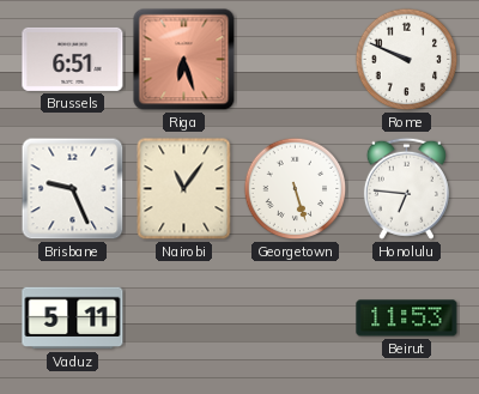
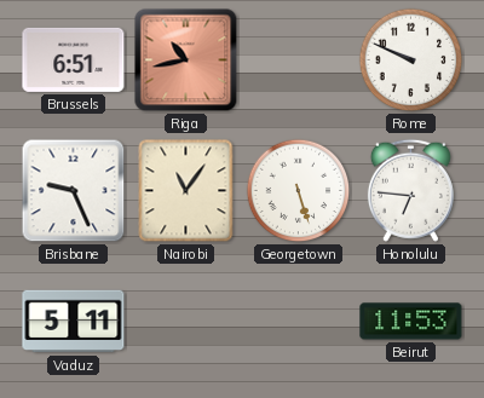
Riga: 6:27 -> 10:43
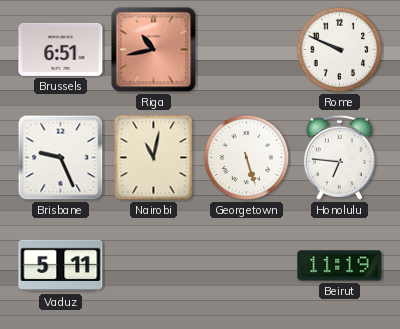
Nairobi: 11:06 -> 11:02
Beirut: 11:53 -> 11:19
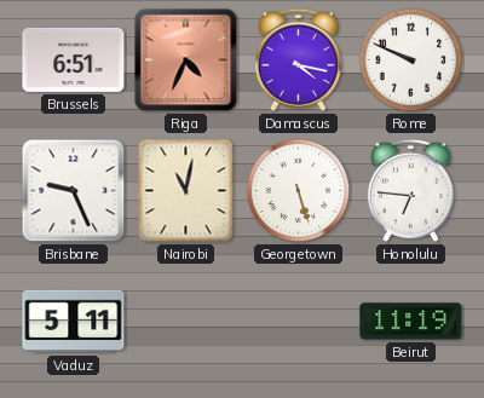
Riga: 10:43 -> 4:34
Damascus: none -> 4:17
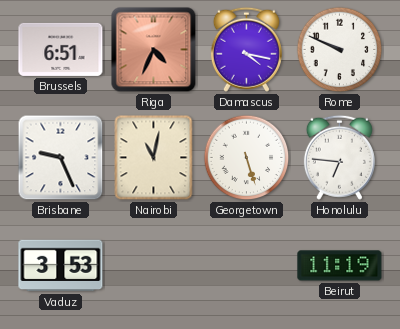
Vaduz: 5:11 -> 3:53
